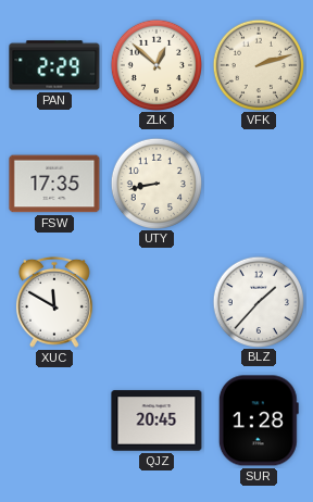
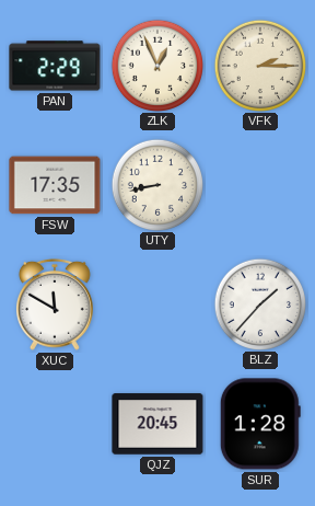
ZLK: 12:52 -> 12:56
VFK: 2:12 -> 2:15
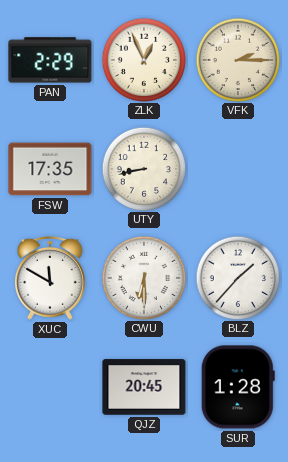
CWU: none -> 6:30
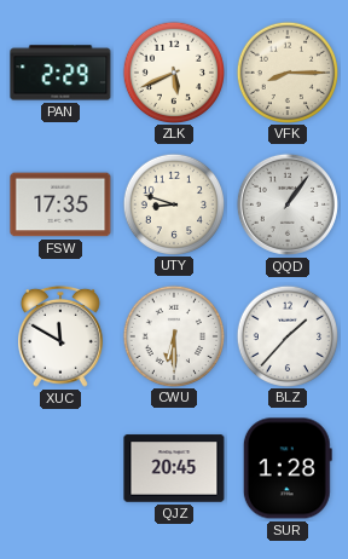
ZLK: 12:56 -> 5:41
VFK: 2:15 -> 8:15
UTY: 8:43 -> 8:48
QQD: none -> 1:06
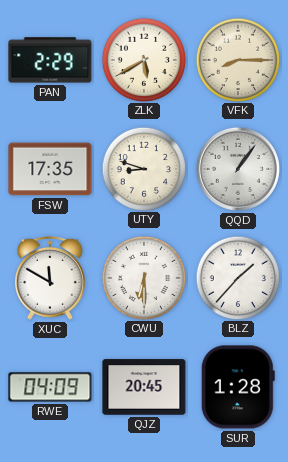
ZLK: 5:41 -> 5:40
RWE: none -> 04:09
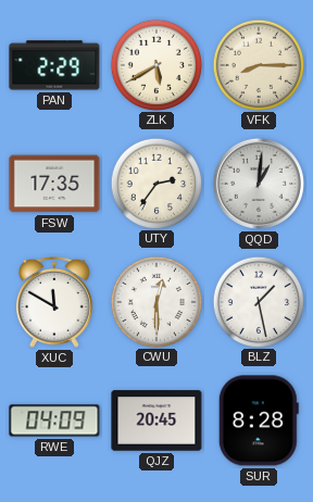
UTY: 8:48 -> 2:36
QQD: 1:06 -> 1:01
CWU: 6:30 -> 12:30
BLZ: 1:37 -> 1:28
SUR: 1:28 -> 8:28
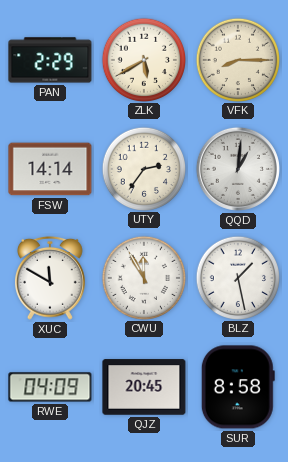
FSW: 17:35 -> 14:14
CWU: 12:30 -> 11:55
SUR: 8:28 -> 8:58
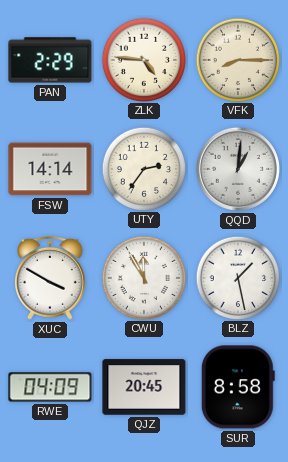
ZLK: 5:40 -> 4:46
XUC: 11:50 -> 3:50
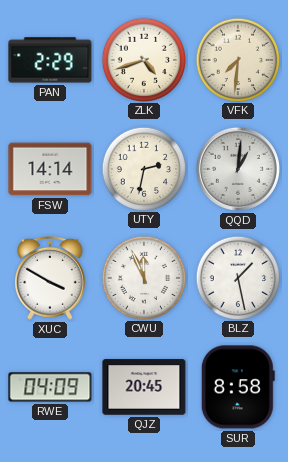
ZLK: 4:46 -> 4:42
VFK: 8:15 -> 7:31
UTY: 2:36 -> 2:32
CWU: 11:55 -> 11:56
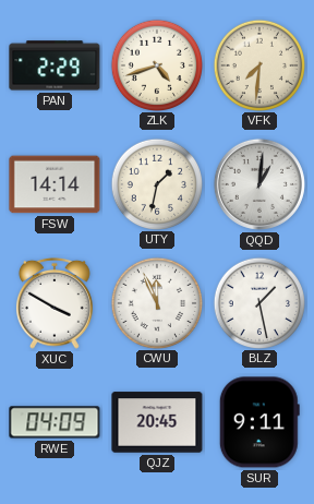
UTY: 2:32 -> 1:32
SUR: 8:58 -> 9:11
